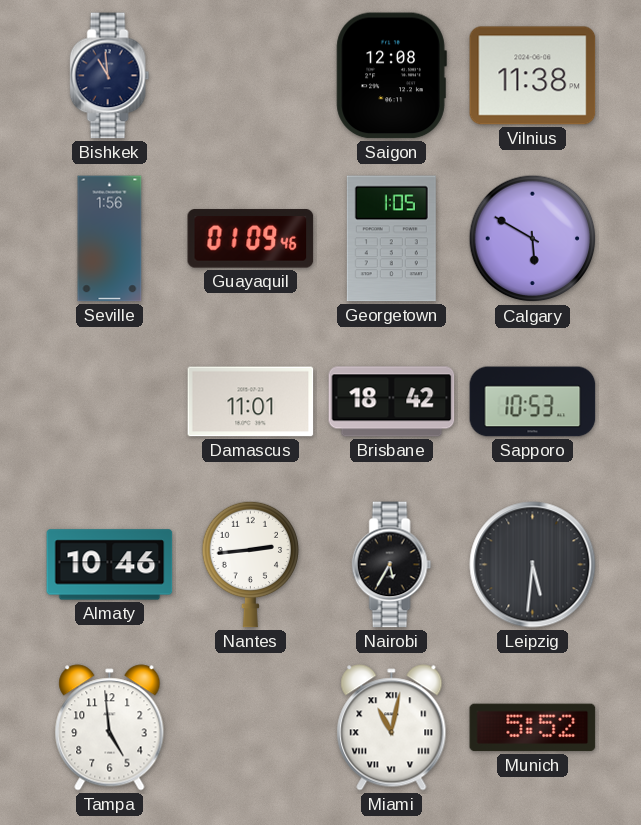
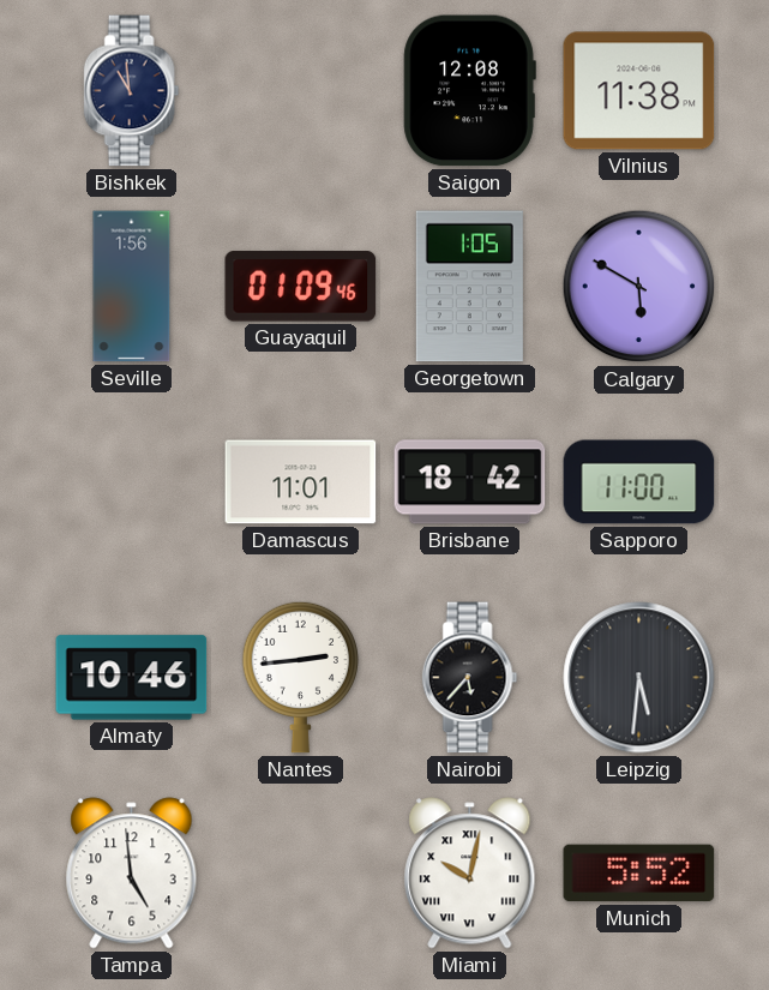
Sapporo: 10:53 -> 11:00
Nairobi: 5:35 -> 5:37
Miami: 11:02 -> 10:02
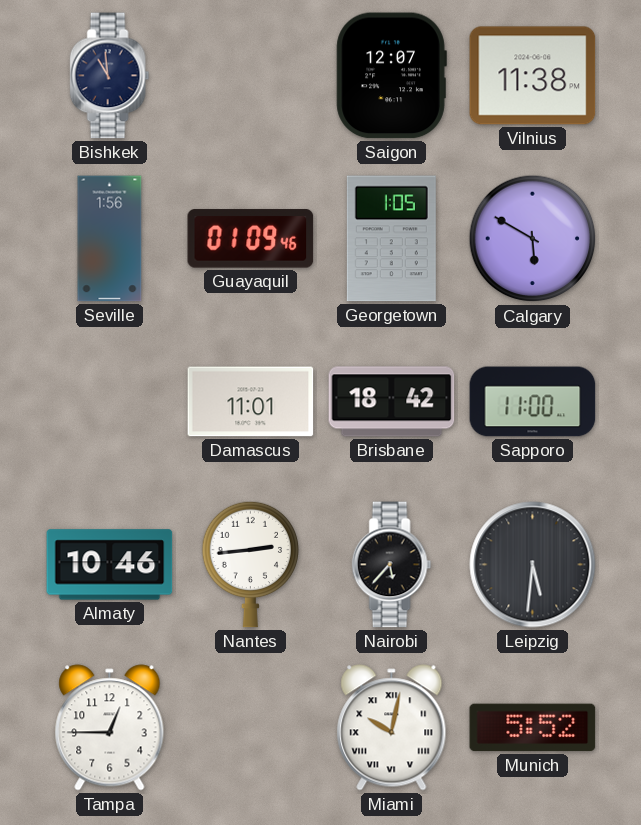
Saigon: 12:08 -> 12:07
Tampa: 4:59 -> 12:45
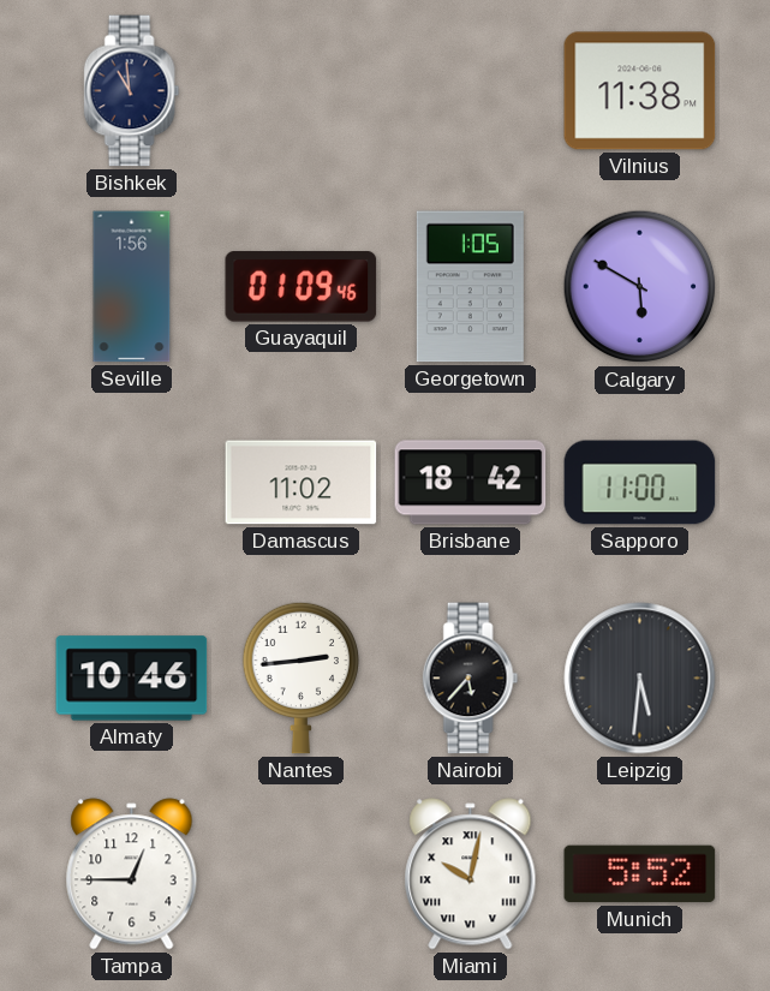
Saigon: 12:07 -> none
Damascus: 11:01 -> 11:02
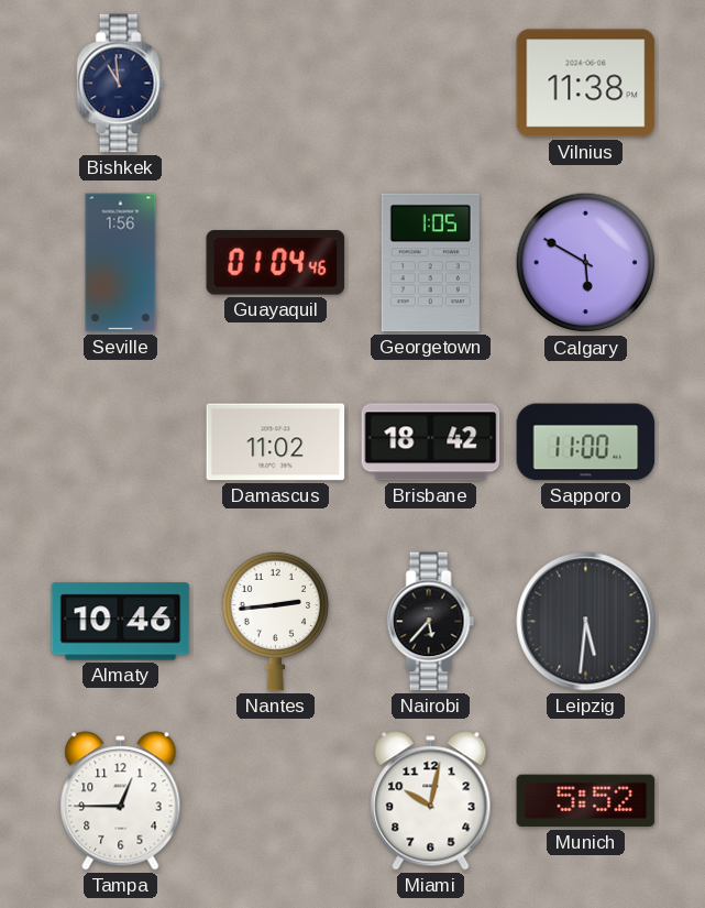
Guayaquil: 01:09 -> 01:04
Miami numerals: Roman -> Arabic
